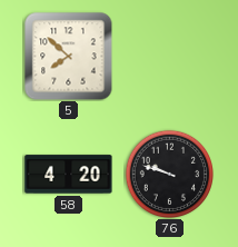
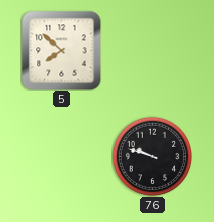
58: 4:20 -> none
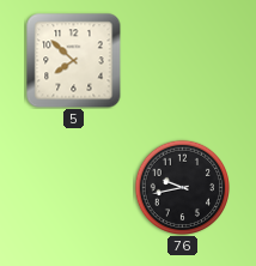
76: 9:48 -> 9:43
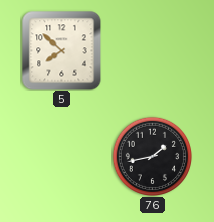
76: 9:43 -> 1:43
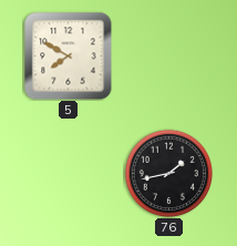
5: 7:52 -> 7:50
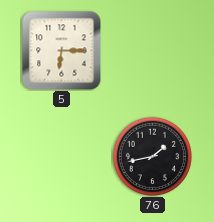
5: 7:50 -> 6:15
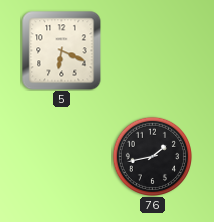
5: 6:15 -> 6:19
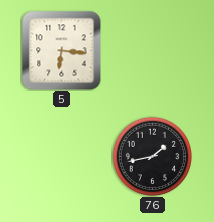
5: 6:19 -> 6:16
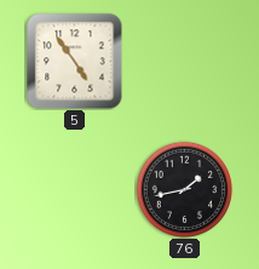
5: 6:16 -> 4:54
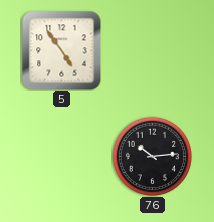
76: 1:43 -> 10:14
